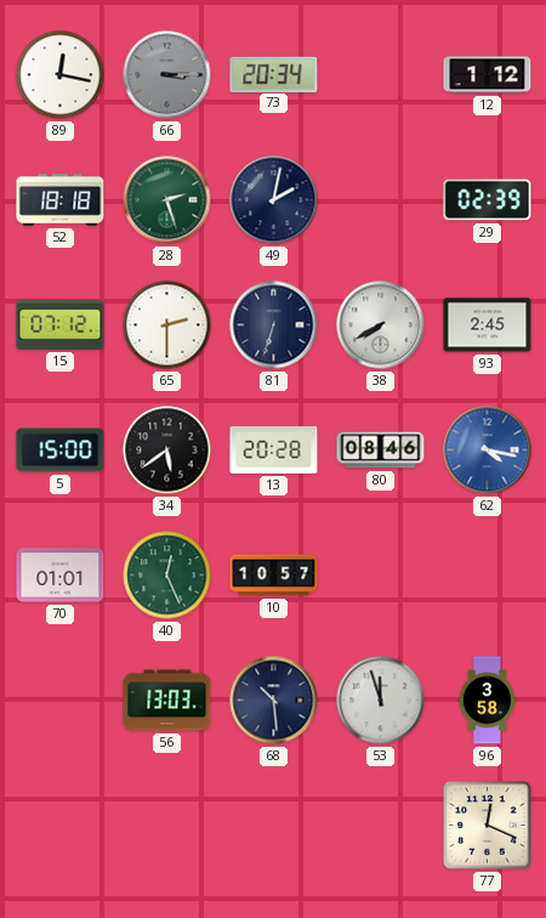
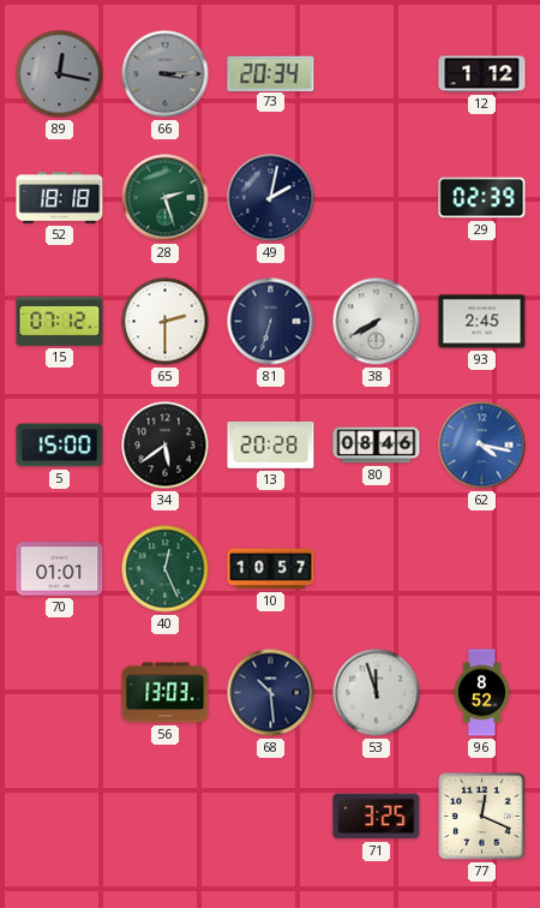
89 dial: white -> grey
96: 3:58 -> 8:52
71: none -> 3:25
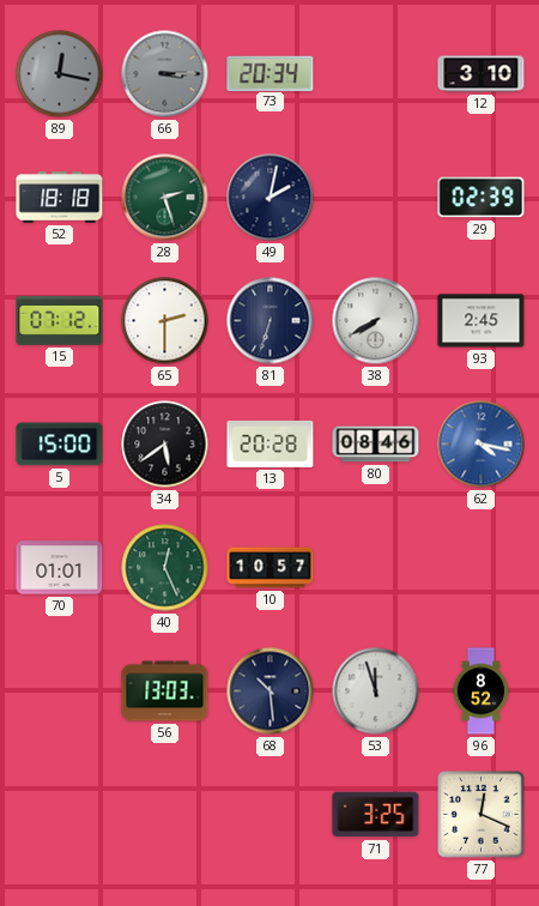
12: 1:12 -> 3:10
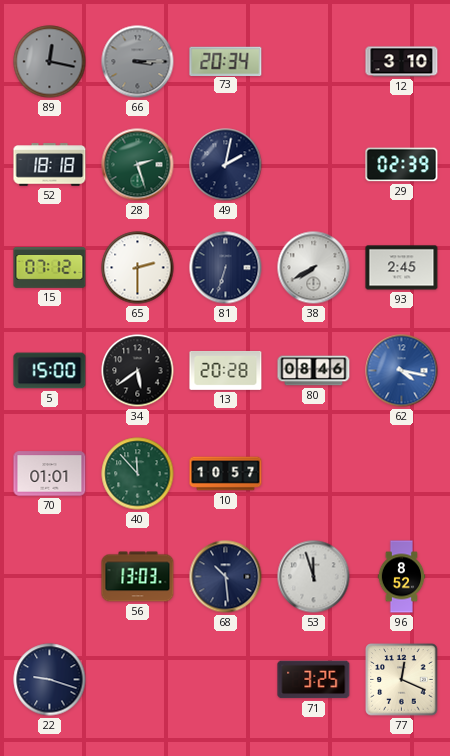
40: 12:26 -> 11:53
22: none -> 9:18
